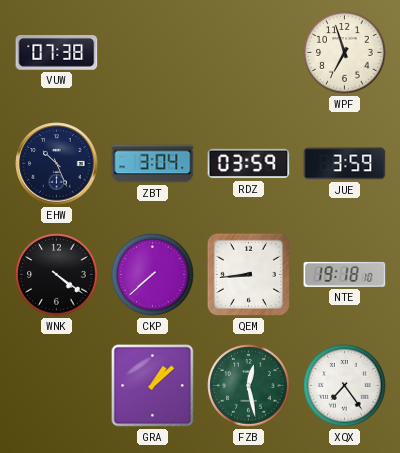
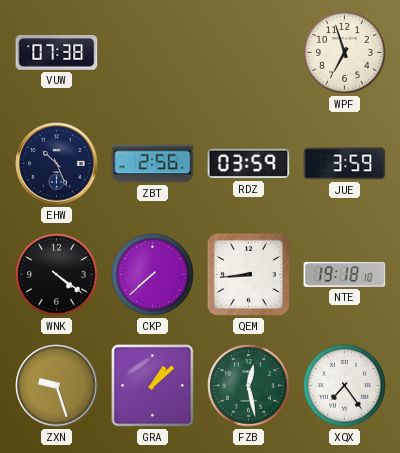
ZBT: 3:04 -> 2:56
ZXN: none -> 9:27
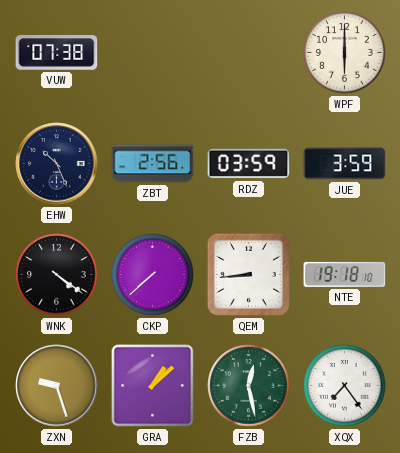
WPF: 6:57 -> 6:00
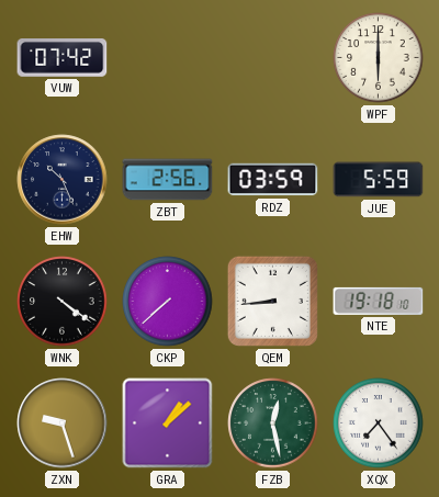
VUW: 07:38 -> 07:42
JUE: 3:59 -> 5:59
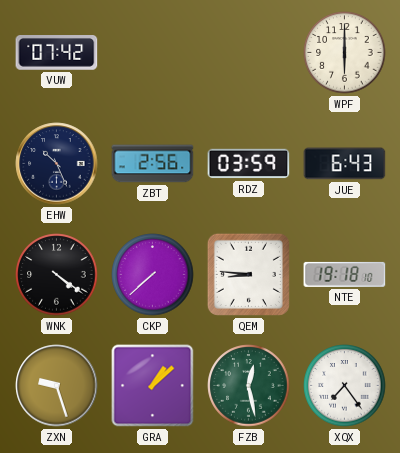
JUE: 5:59 -> 6:43
QEM: 8:44 -> 8:46
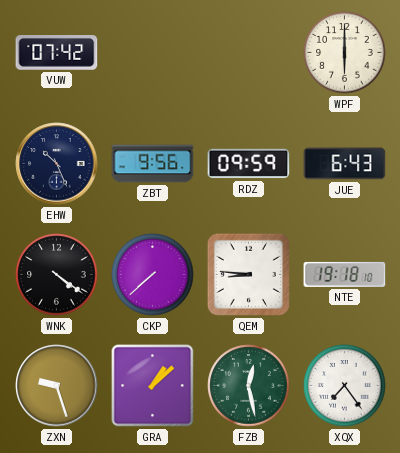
ZBT: 2:56 -> 9:56
RDZ: 03:59 -> 09:59
